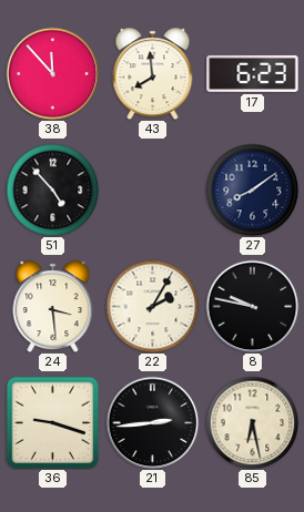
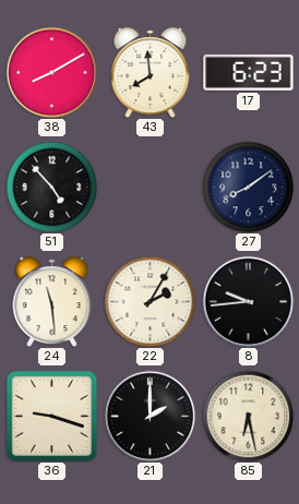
38: 11:53 -> 8:10
24: 3:29 -> 11:29
8: 9:47 -> 9:44
21: 2:44 -> 2:00
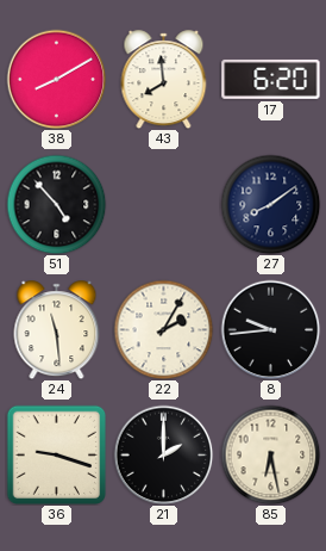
17: 6:23 -> 6:20
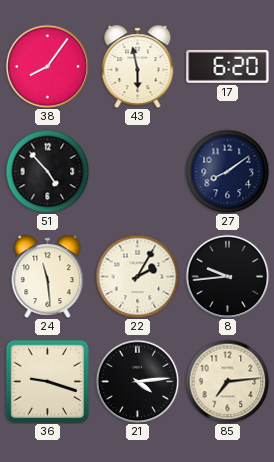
38: 8:10 -> 8:06
43: 7:59 -> 5:58
21: 2:00 -> 4:14
85: 6:28 -> 7:14
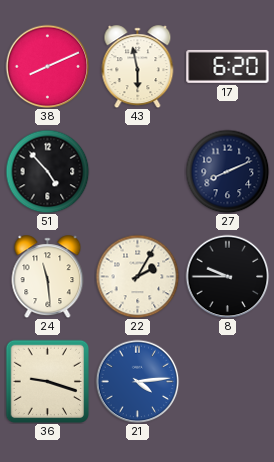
38: 8:06 -> 8:11
27: 8:09 -> 8:11
8: 9:44 -> 9:45
21 dial: black -> blue
85: 7:14 -> none
